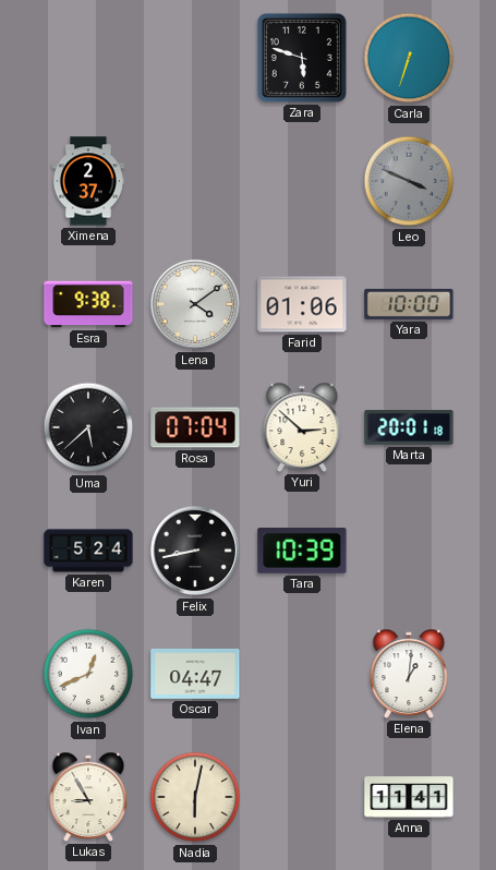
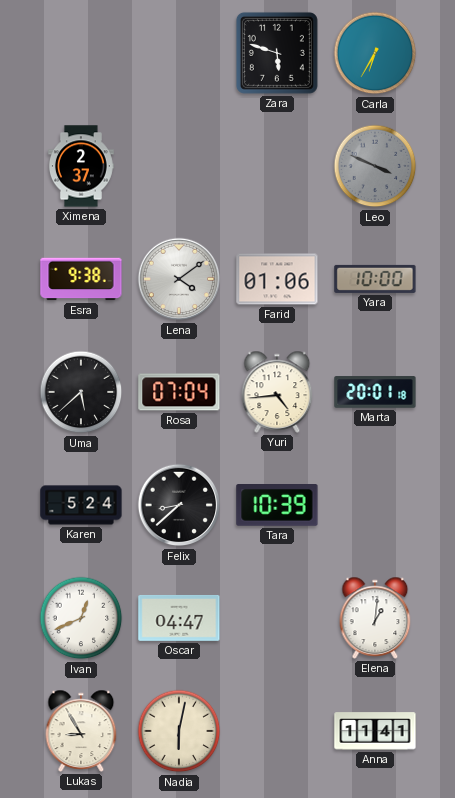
Carla: 6:33 -> 6:35
Yuri: 2:52 -> 4:44
Felix: 8:43 -> 8:38
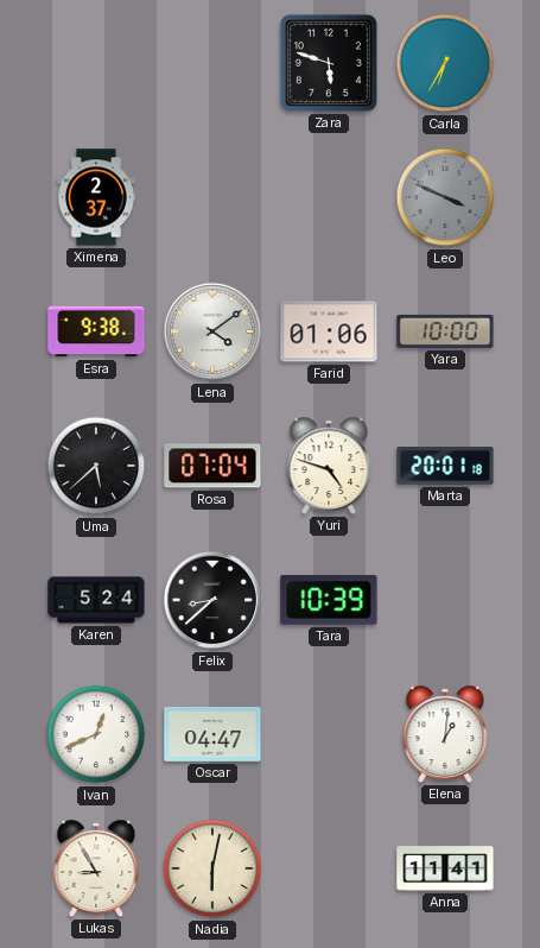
Yuri: 4:44 -> 4:48
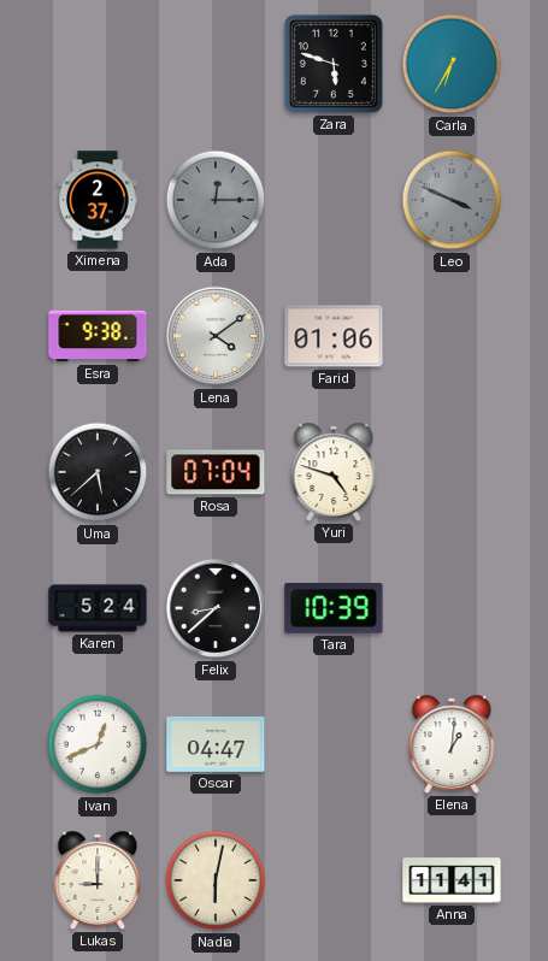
Ada: none -> 12:15
Yara: 10:00 -> none
Marta: 20:01 -> none
Lukas: 8:55 -> 9:00
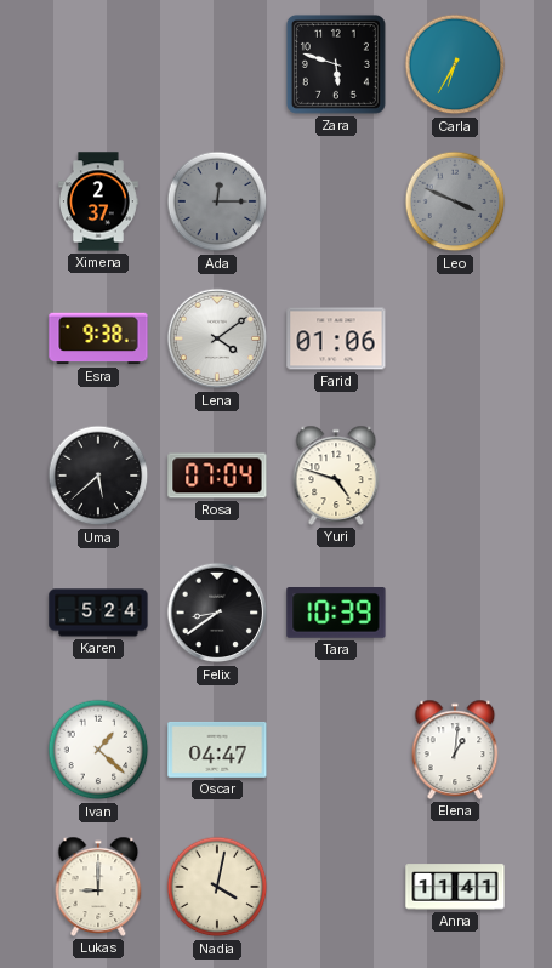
Felix: 8:38 -> 8:39
Ivan: 12:41 -> 1:22
Nadia: 6:02 -> 4:02
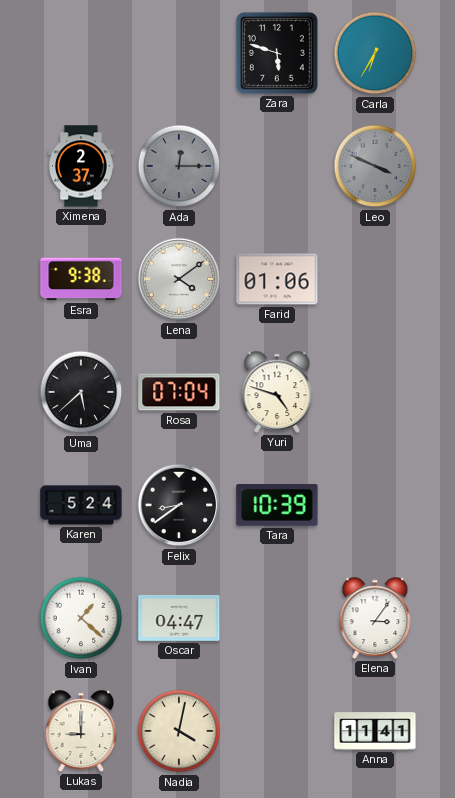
Elena: 1:01 -> 3:06
